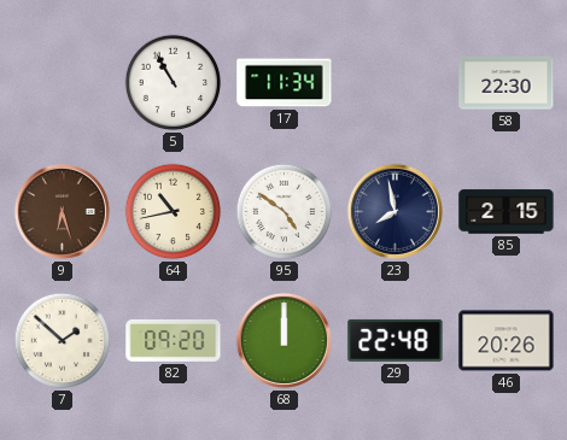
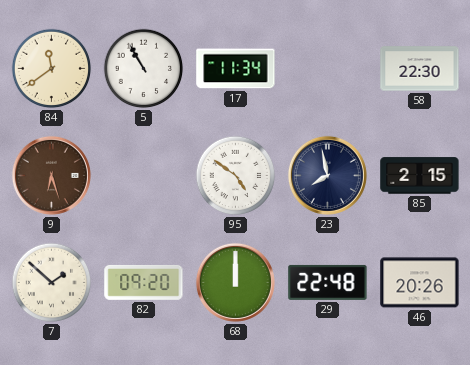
84: none -> 11:39
64: 10:43 -> none
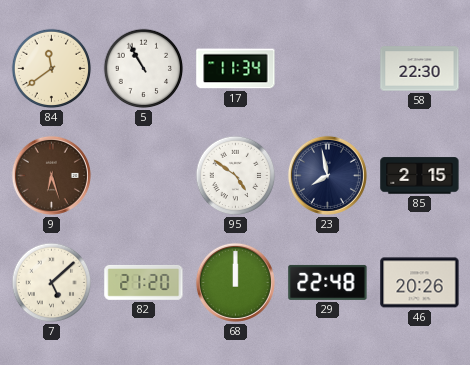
7: 1:52 -> 5:08
82: 09:20 -> 21:20
